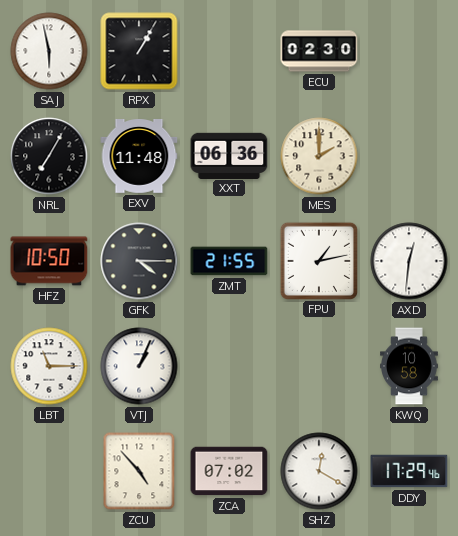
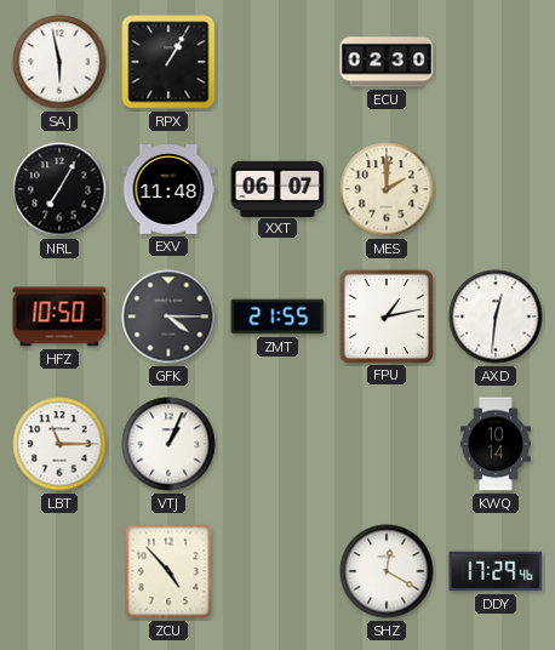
XXT: 06:36 -> 06:07
KWQ: 10:58 -> 10:14
ZCA: 07:02 -> none
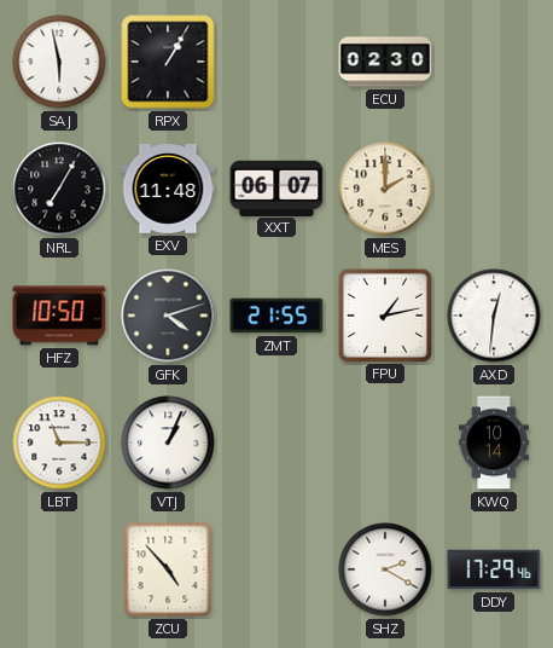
GFK: 4:15 -> 4:12
SHZ: 12:20 -> 2:20
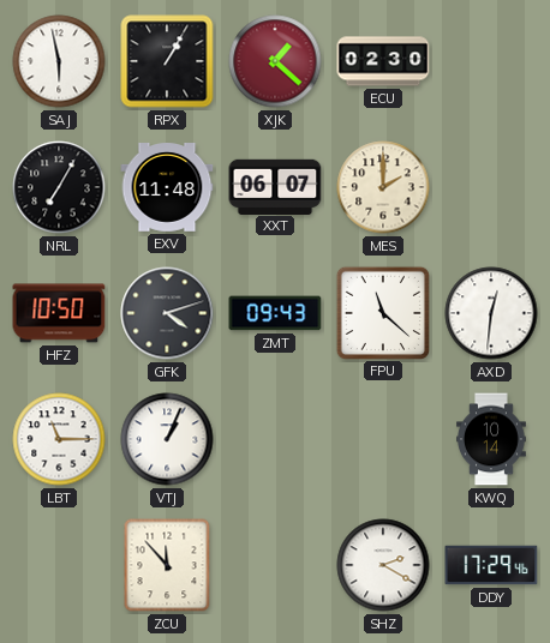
XJK: none -> 1:22
ZMT: 21:55 -> 09:43
FPU: 1:13 -> 11:22
ZCU: 4:53 -> 11:53
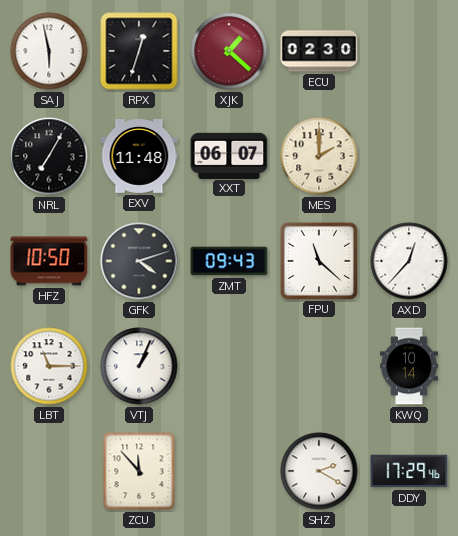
RPX: 1:05 -> 12:33
AXD: 12:31 -> 12:37
